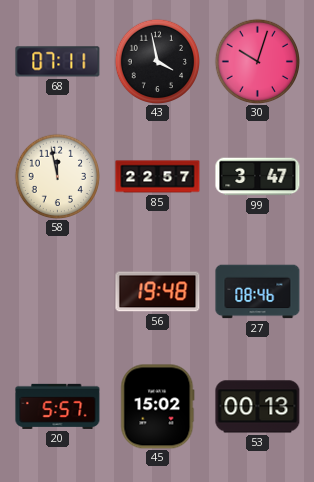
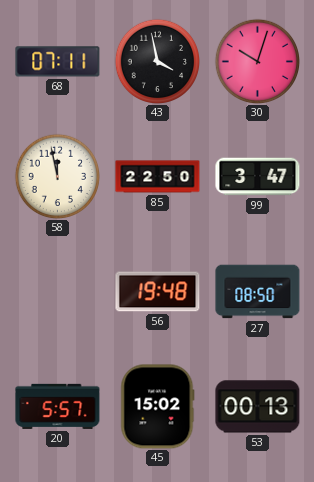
85: 22:57 -> 22:50
27: 08:46 -> 08:50
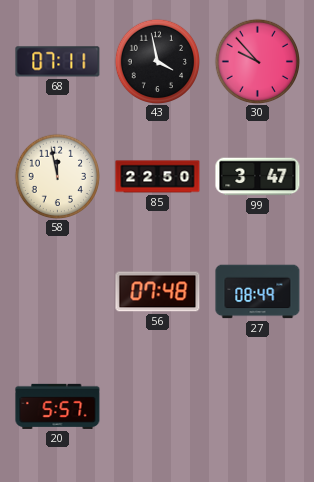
30: 10:03 -> 9:53
56: 19:48 -> 07:48
27: 08:50 -> 08:49
45: 15:02 -> none
53: 00:13 -> none
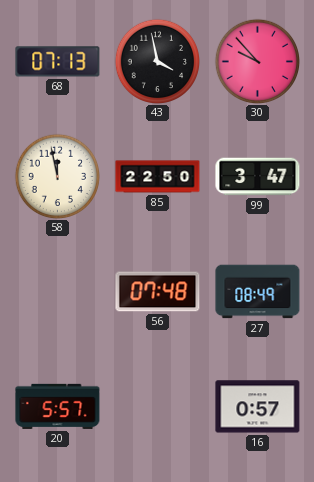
68: 07:11 -> 07:13
16: none -> 0:57
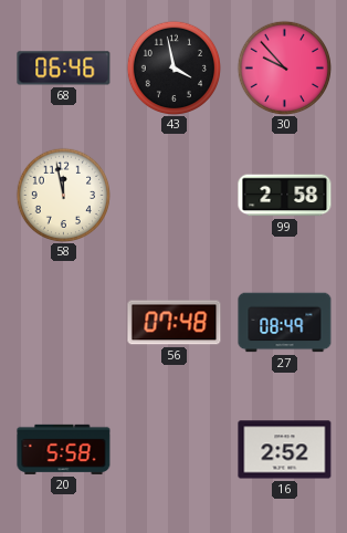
68: 07:13 -> 06:46
85: 22:50 -> none
99: 3:47 -> 2:58
20: 5:57 -> 5:58
16: 0:57 -> 2:52
